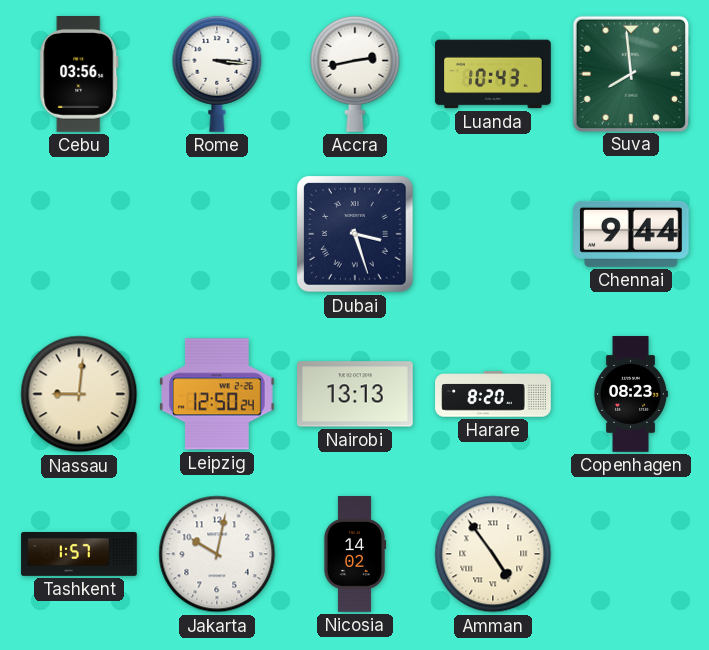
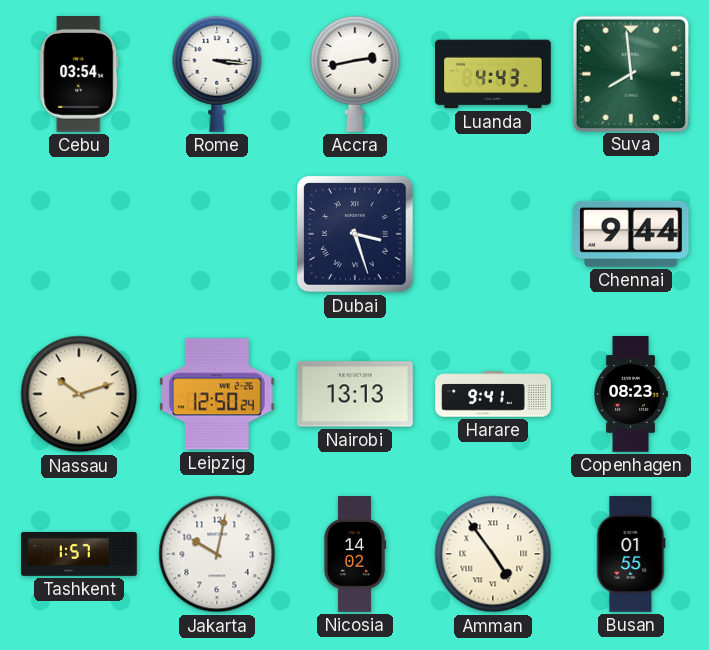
Cebu: 03:56 -> 03:54
Luanda: 10:43 -> 4:43
Nassau: 9:01 -> 10:12
Harare: 8:20 -> 9:41
Busan: none -> 01:55
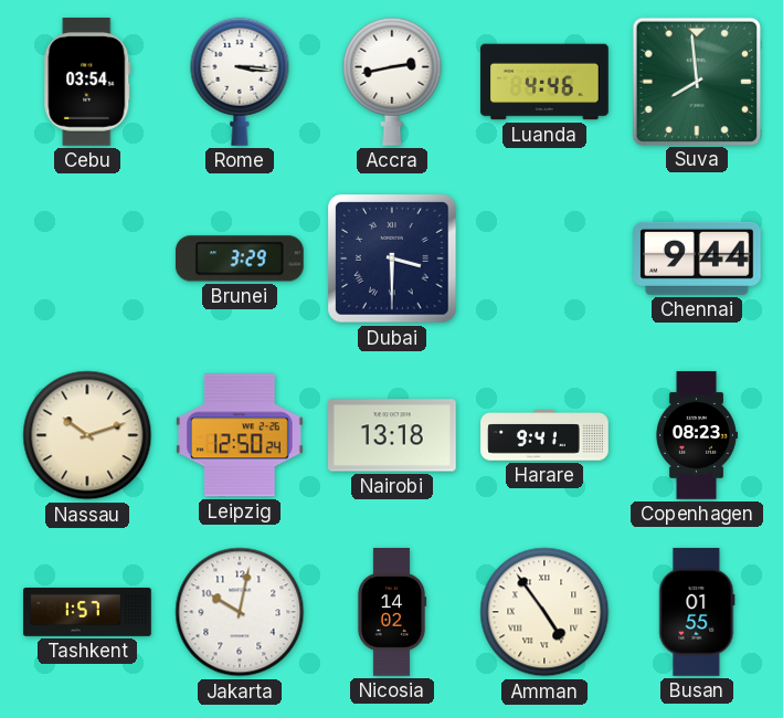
Luanda: 4:43 -> 4:46
Brunei: none -> 3:29
Dubai: 3:27 -> 3:30
Nairobi: 13:13 -> 13:18
